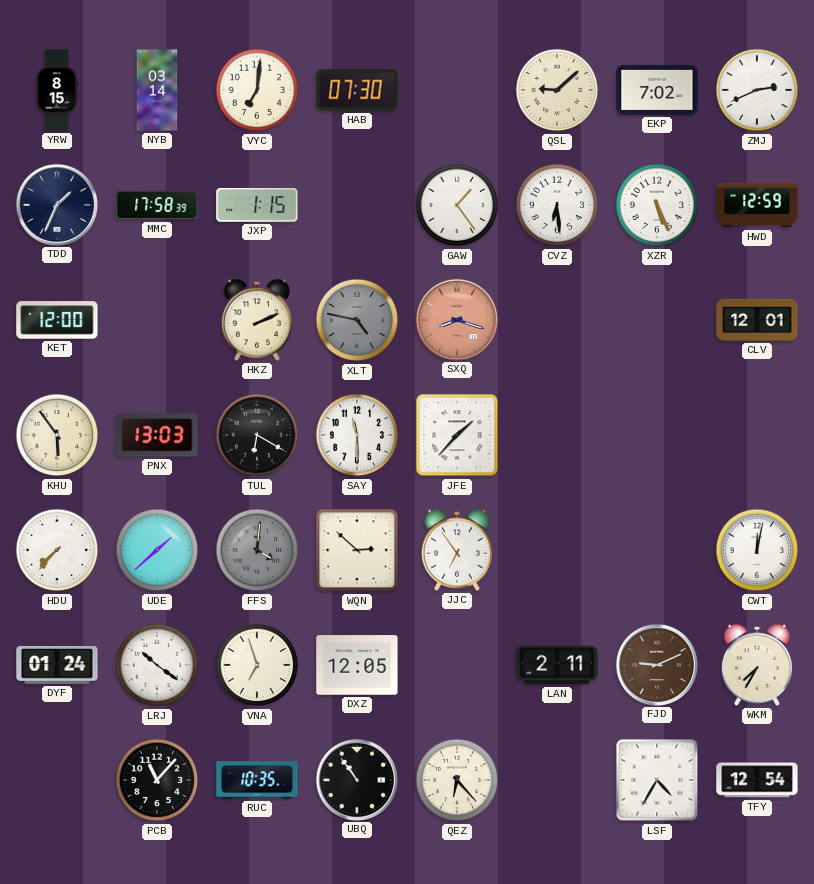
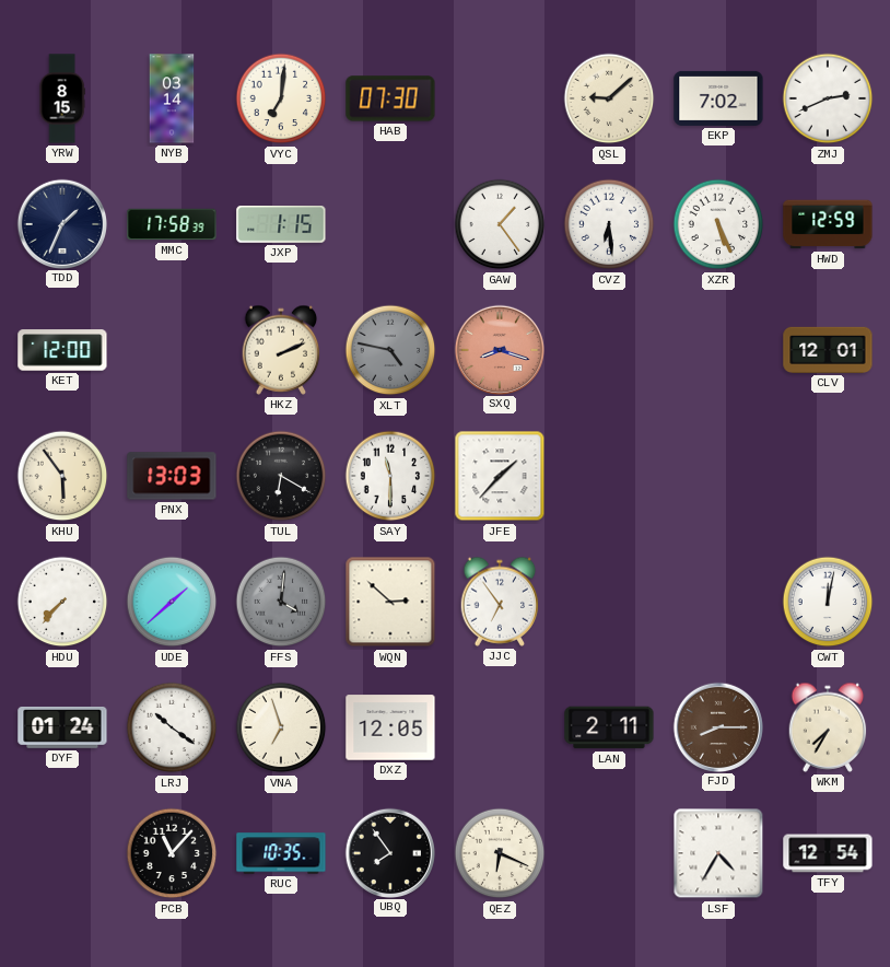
FJD: 9:11 -> 8:15
UBQ: 10:54 -> 7:54
QEZ: 6:23 -> 6:19
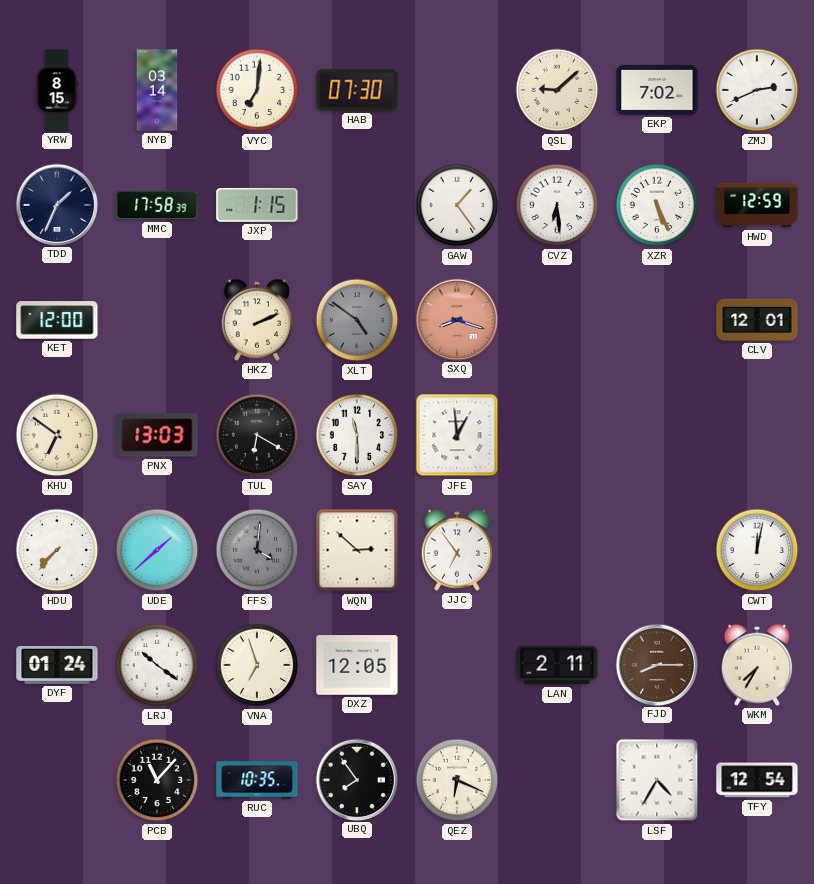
XLT: 4:47 -> 4:51
KHU: 5:54 -> 6:51
JFE: 1:37 -> 12:59
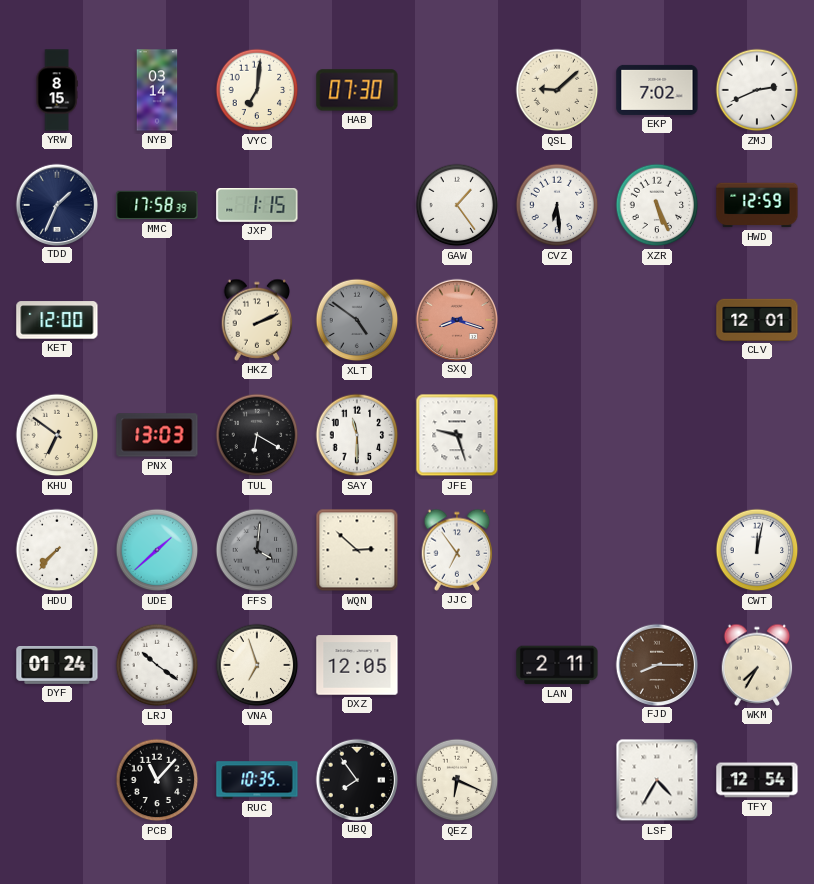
JFE: 12:59 -> 9:27
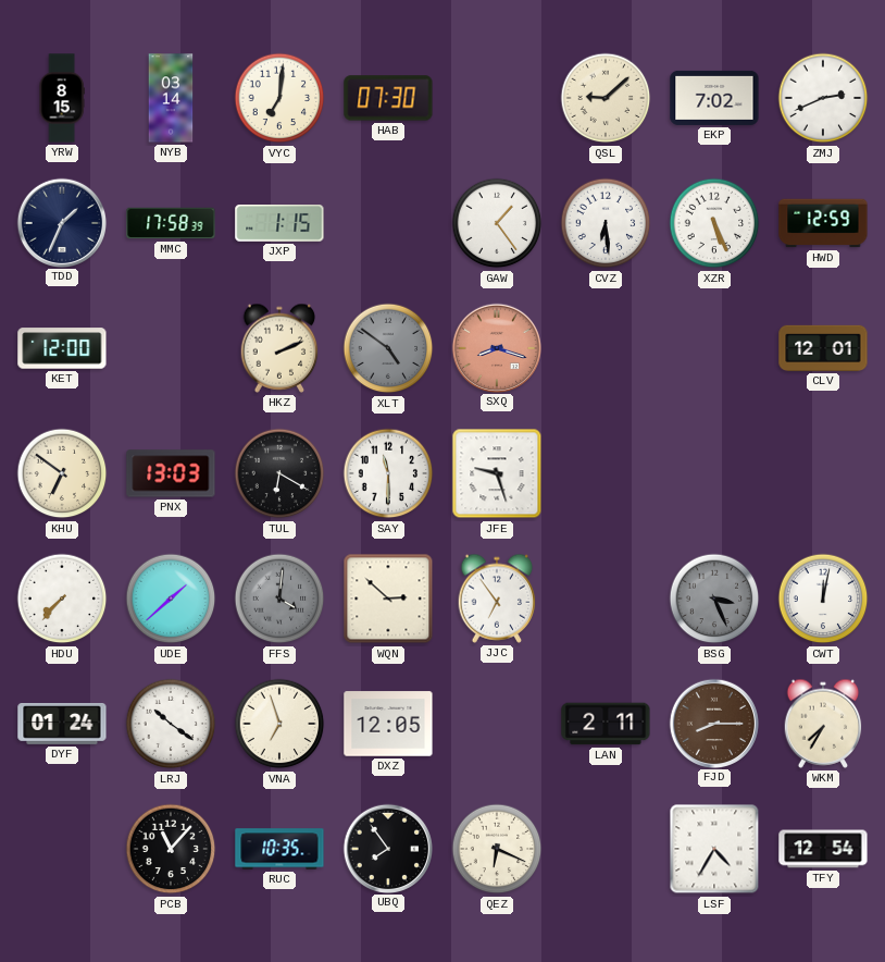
BSG: none -> 3:26
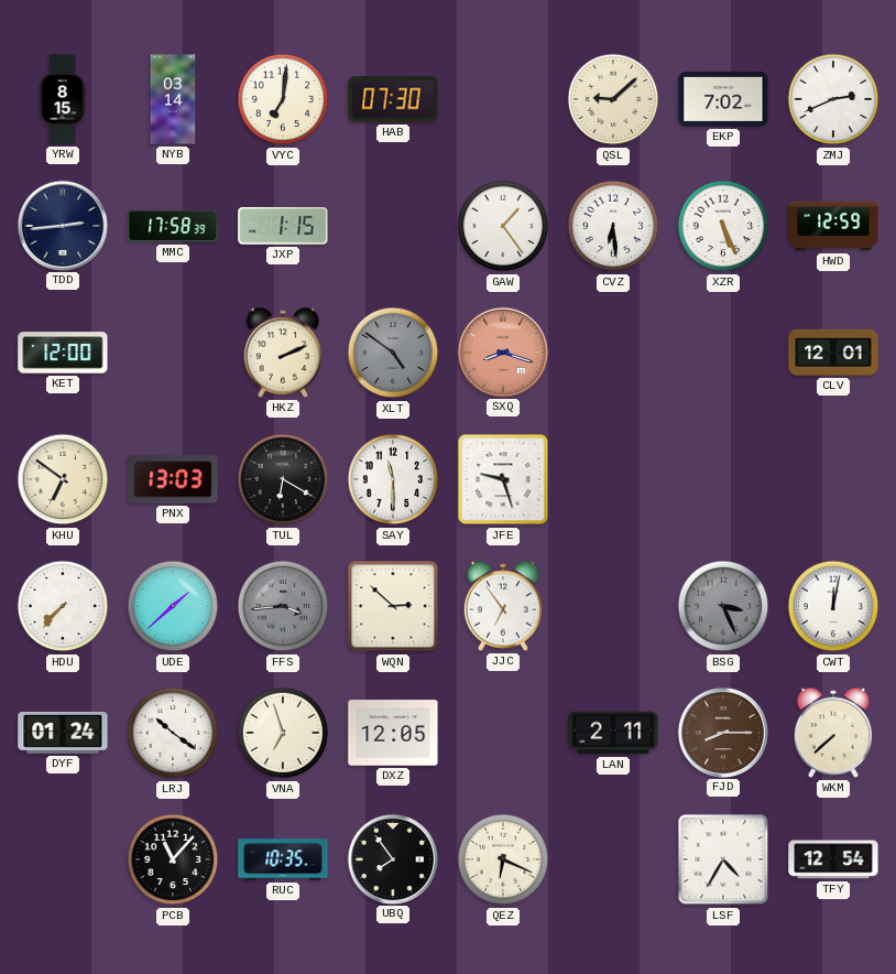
TDD: 1:34 -> 2:44
FFS: 4:01 -> 3:44
WKM: 7:35 -> 7:38
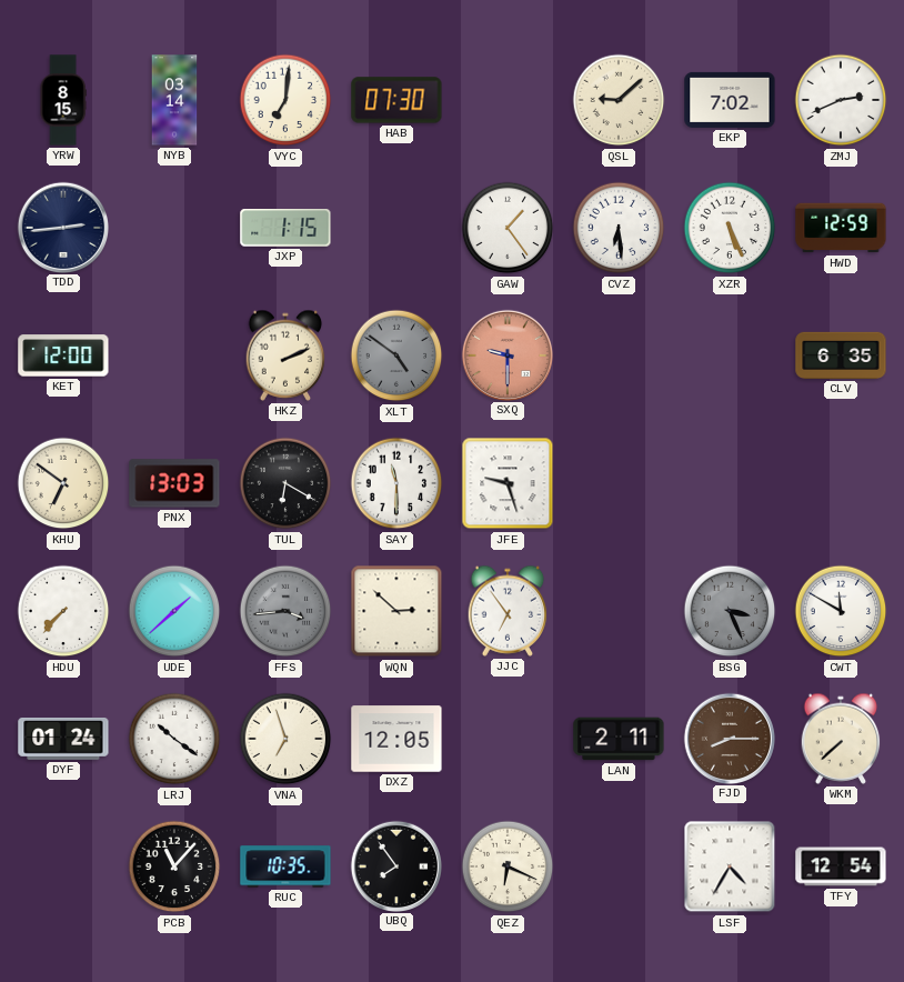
MMC: 17:58 -> none
SXQ: 8:18 -> 9:30
CLV: 12:01 -> 6:35
CWT: 12:02 -> 11:50
